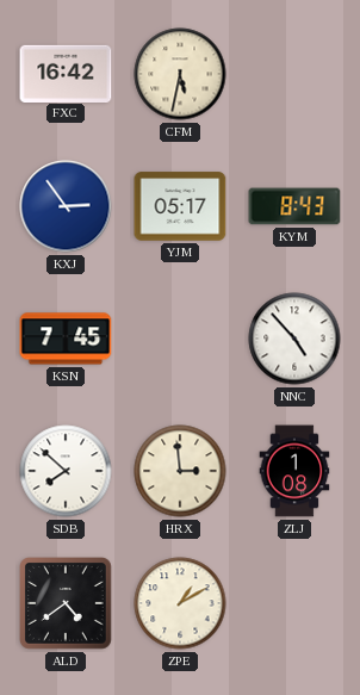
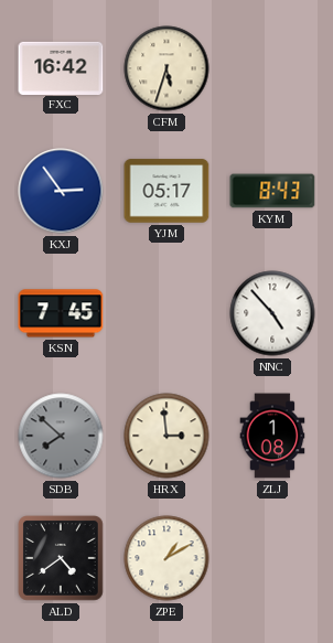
CFM: 5:32 -> 5:33
SDB dial: white -> grey
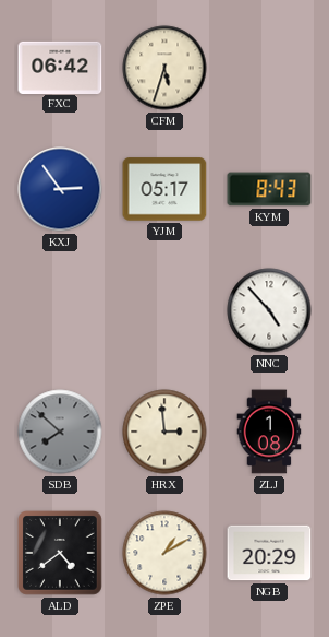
FXC: 16:42 -> 06:42
KSN: 7:45 -> none
NGB: none -> 20:29
